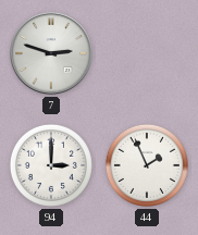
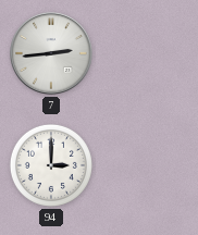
7: 2:48 -> 2:44
44: 1:56 -> none
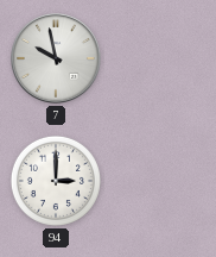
7: 2:44 -> 9:58
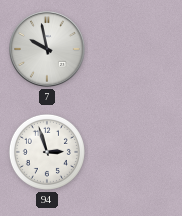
94: 3:00 -> 2:57
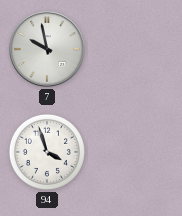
94: 2:57 -> 3:57
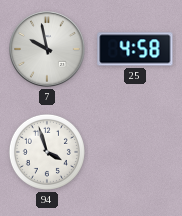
25: none -> 4:58
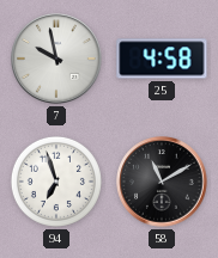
94: 3:57 -> 6:57
58: none -> 11:10
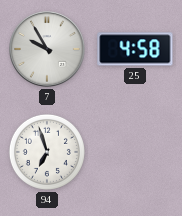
7: 9:58 -> 9:55
58: 11:10 -> none
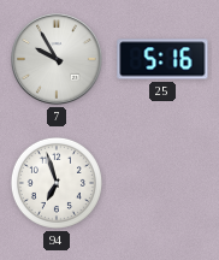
25: 4:58 -> 5:16
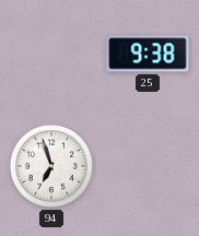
7: 9:55 -> none
25: 5:16 -> 9:38
